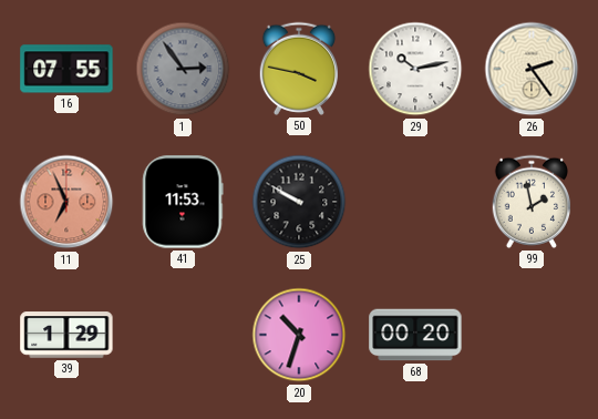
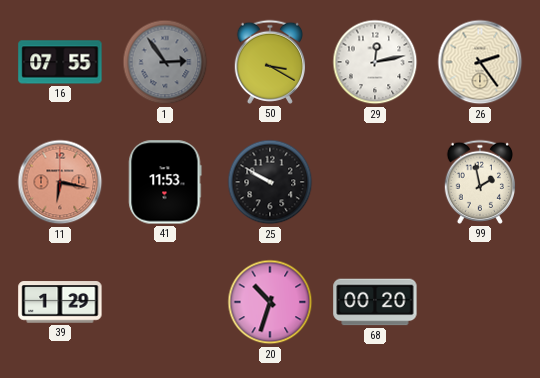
50: 3:47 -> 3:20
29: 10:13 -> 12:13
11: 6:56 -> 6:17
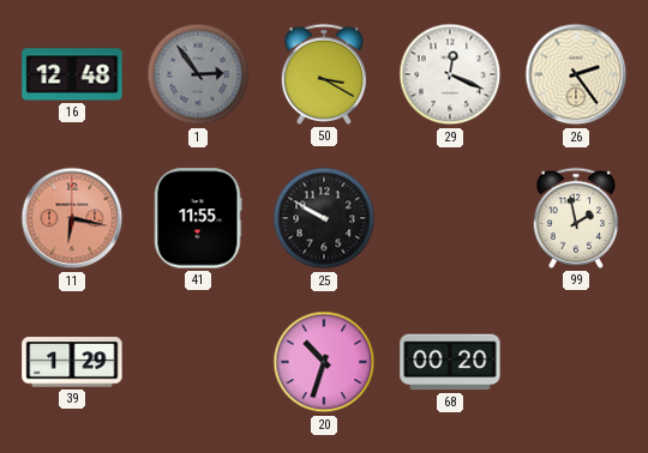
16: 07:55 -> 12:48
29: 12:13 -> 12:19
41: 11:53 -> 11:55
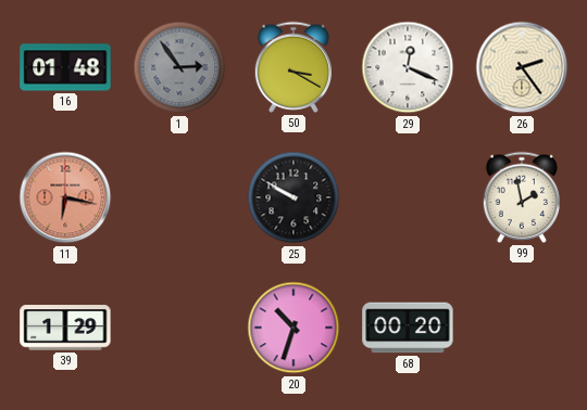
16: 12:48 -> 01:48
41: 11:55 -> none
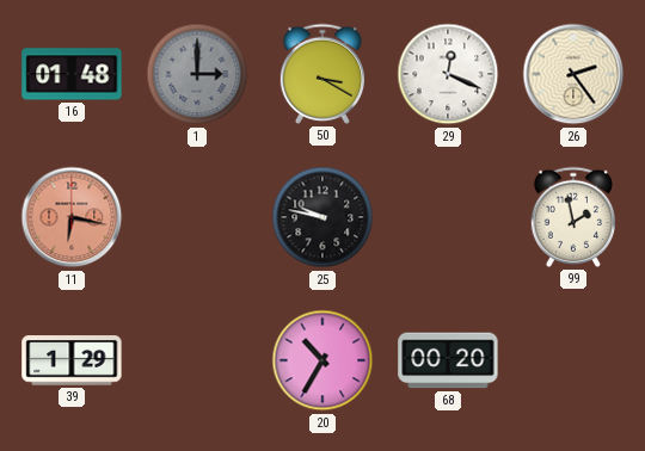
1: 2:54 -> 3:00
25: 9:50 -> 9:47
20: 10:33 -> 10:35
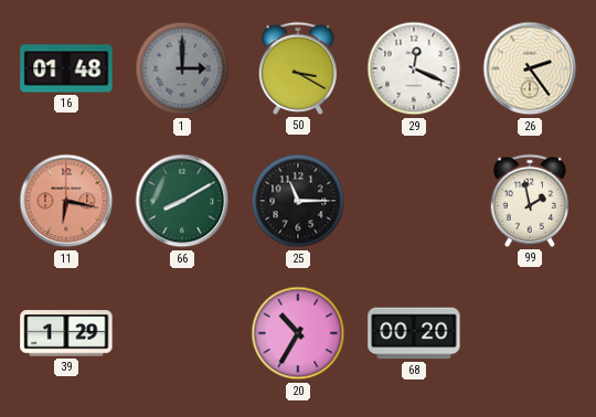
66: none -> 8:10
25: 9:47 -> 11:15
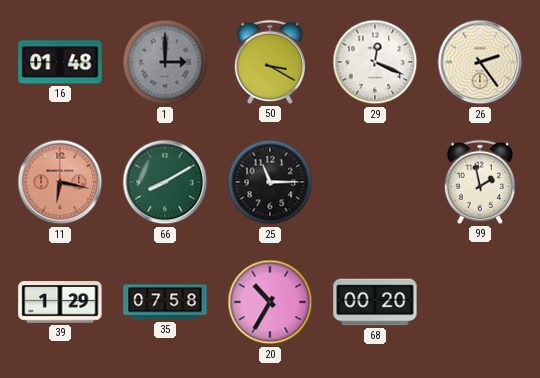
35: none -> 07:58
